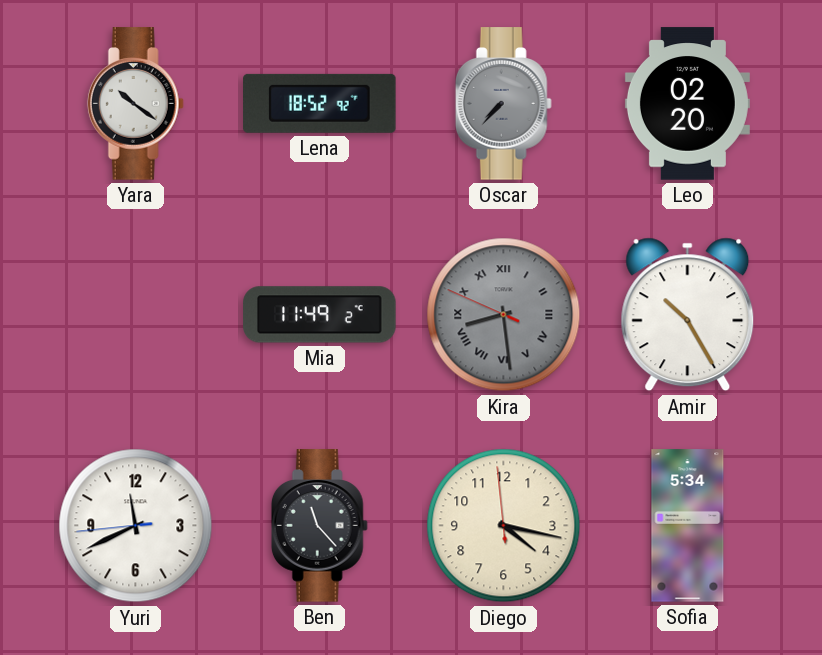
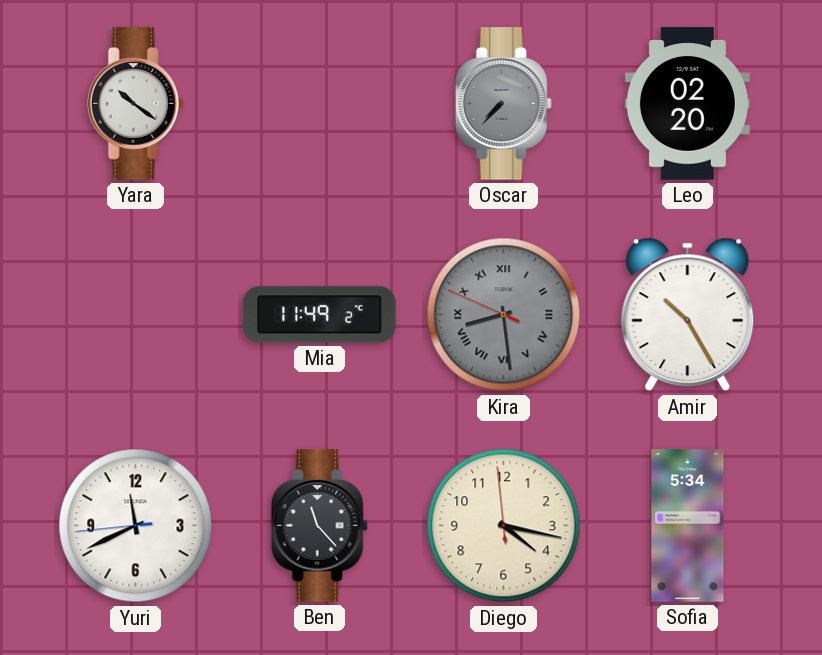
Lena: 18:52 -> none
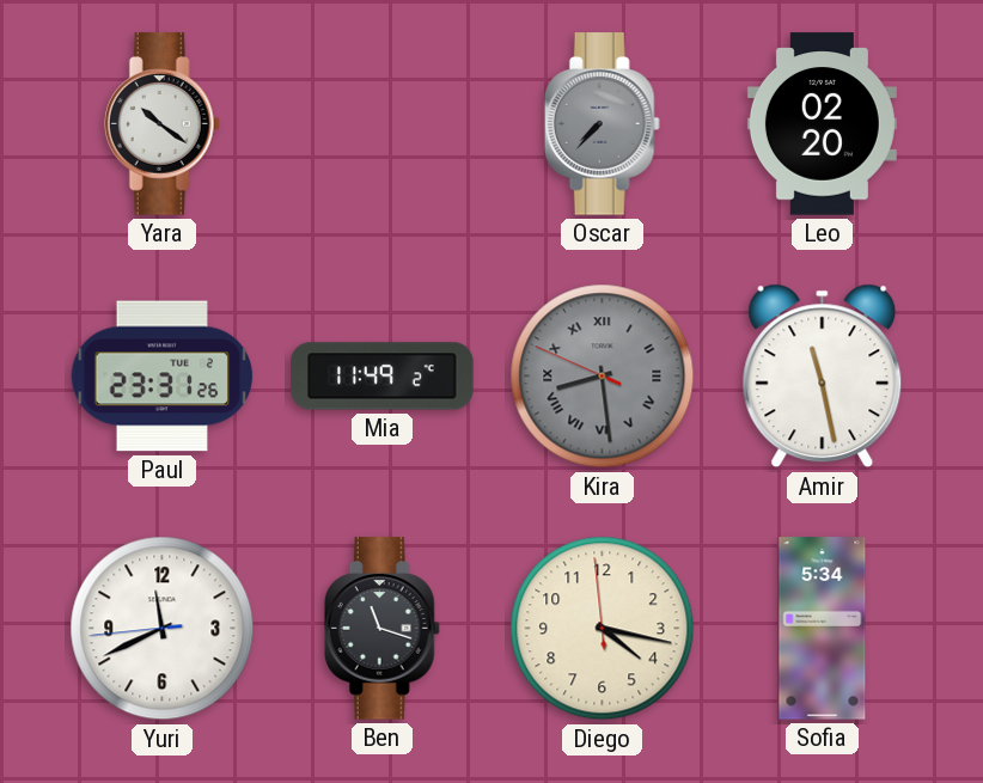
Paul: none -> 23:31
Amir: 10:25 -> 11:28
Ben: 11:23 -> 11:18
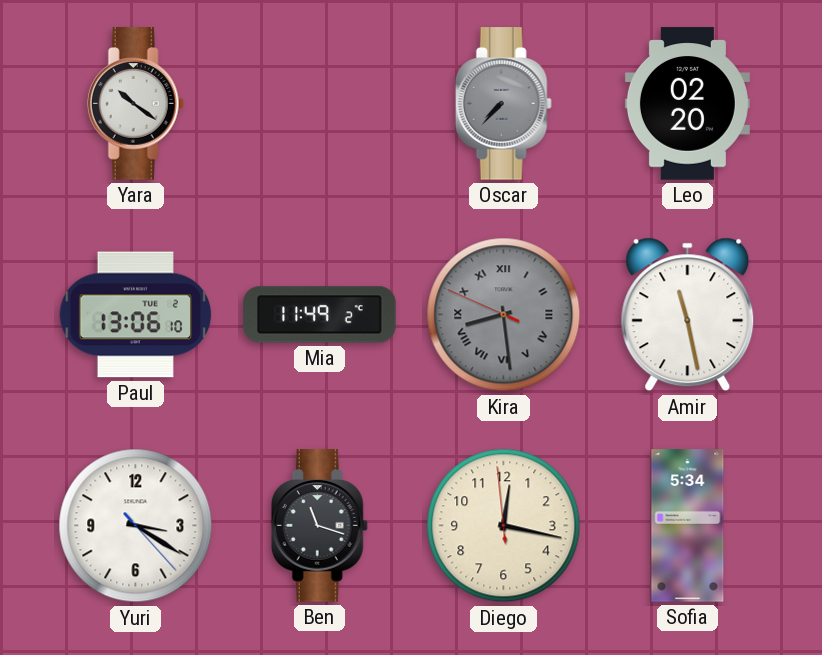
Paul: 23:31 -> 13:06
Yuri: 11:40 -> 3:20
Diego: 4:16 -> 12:16
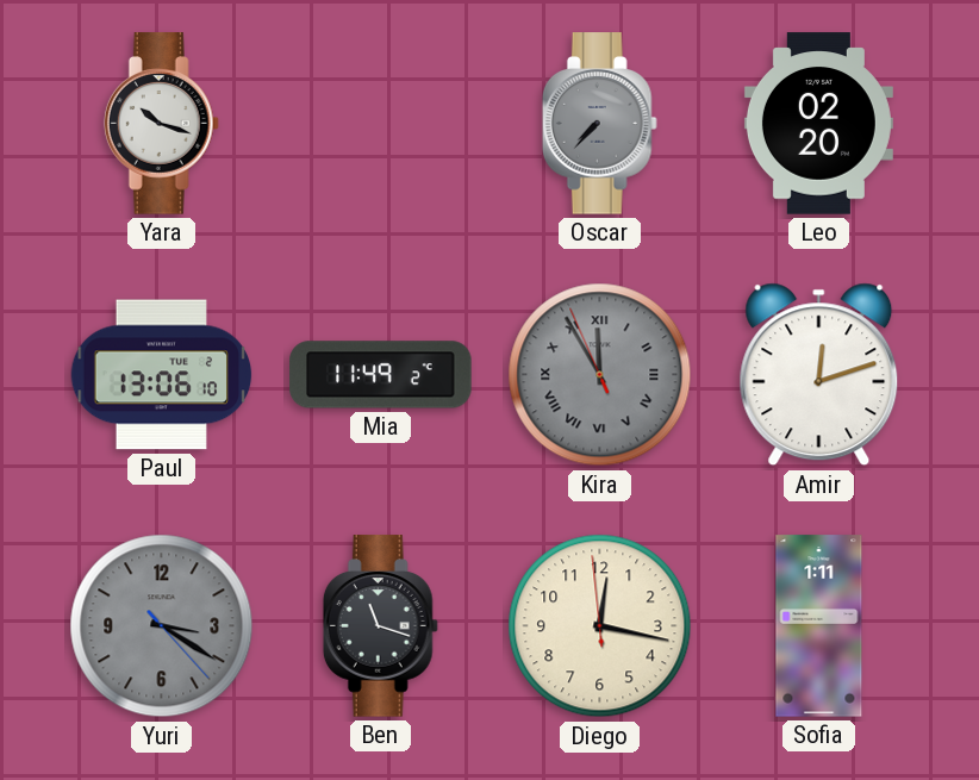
Yara: 10:21 -> 10:18
Kira: 8:28 -> 11:54
Amir: 11:28 -> 12:12
Yuri dial: white -> grey
Sofia: 5:34 -> 1:11
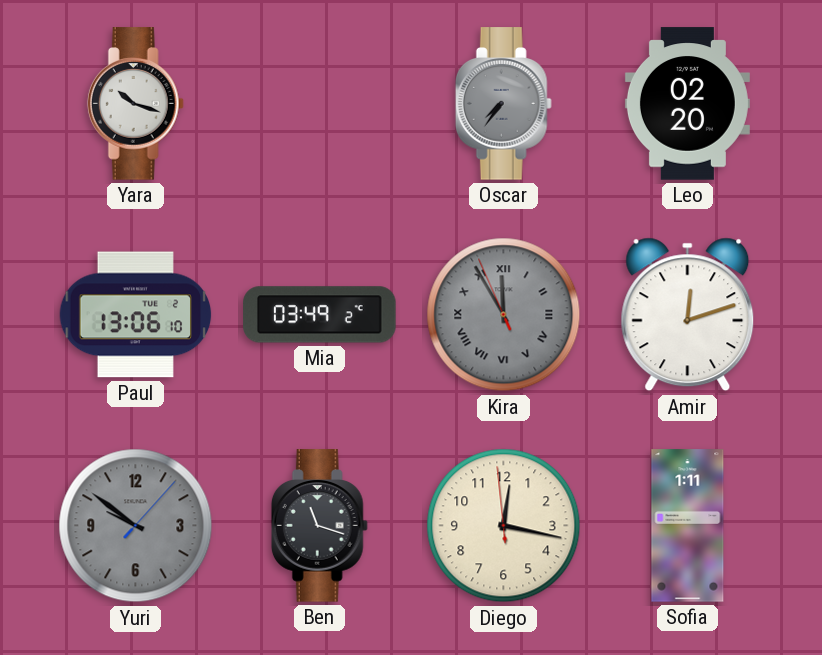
Oscar: 7:37 -> 7:36
Mia: 11:49 -> 03:49
Yuri: 3:20 -> 9:51
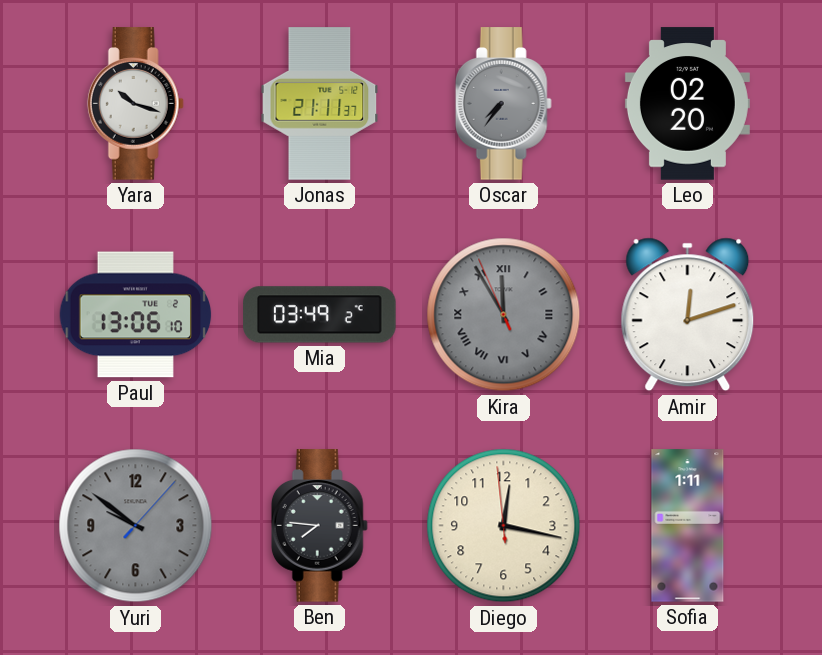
Jonas: none -> 21:11
Ben: 11:18 -> 7:46
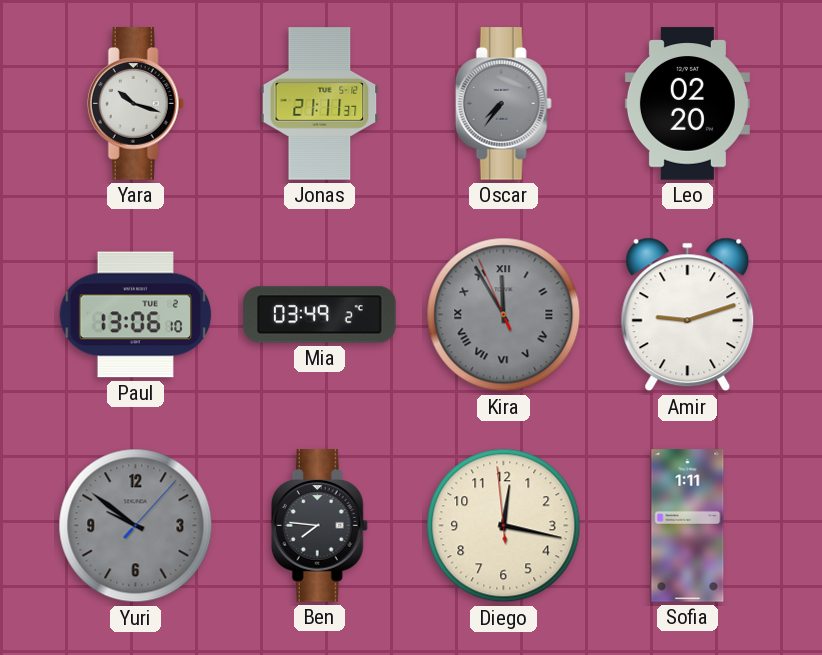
Amir: 12:12 -> 9:12
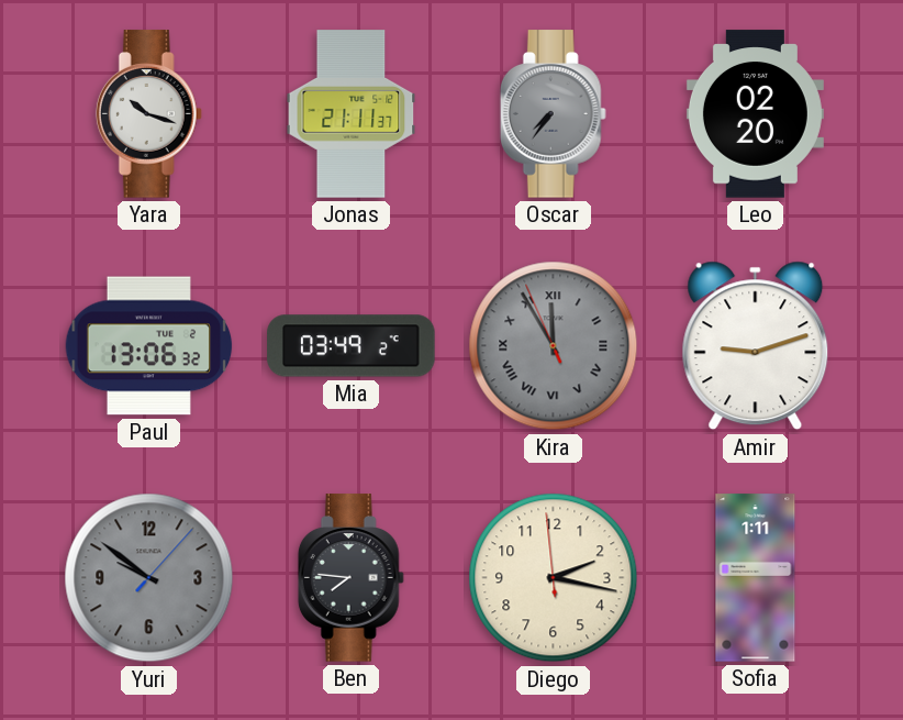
Paul: 13:06:10 -> 13:06:32
Diego: 12:16 -> 2:16
